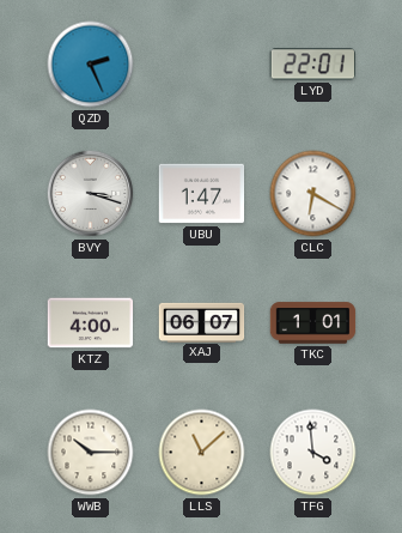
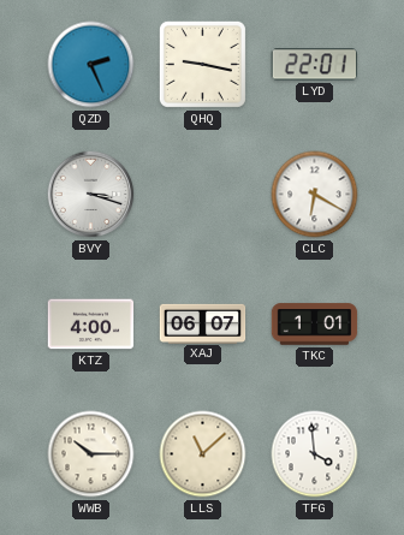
QHQ: none -> 9:17
UBU: 1:47 -> none
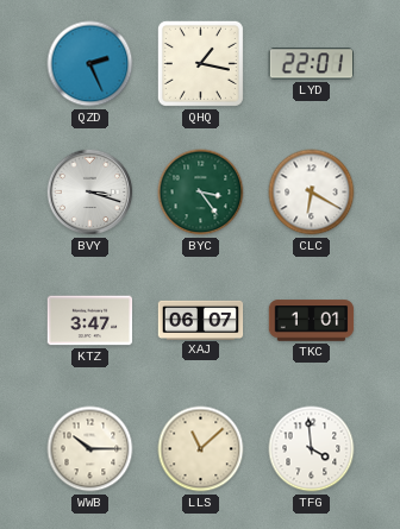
QHQ: 9:17 -> 1:17
BYC: none -> 3:24
KTZ: 4:00 -> 3:47
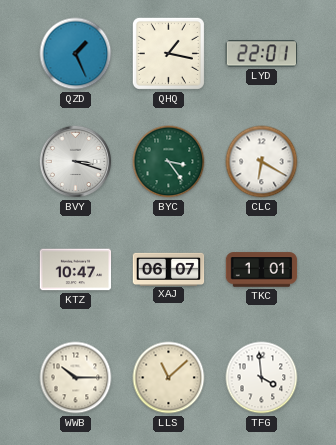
QZD: 2:26 -> 1:26
KTZ: 3:47 -> 10:47
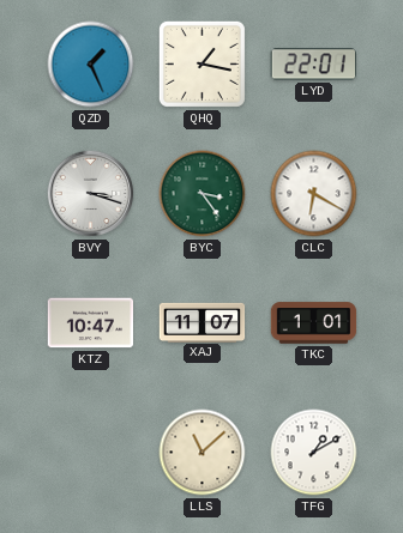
XAJ: 06:07 -> 11:07
WWB: 10:15 -> none
TFG: 3:59 -> 1:10
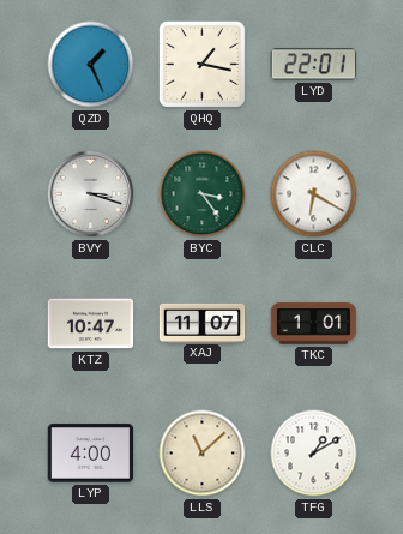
LYP: none -> 4:00
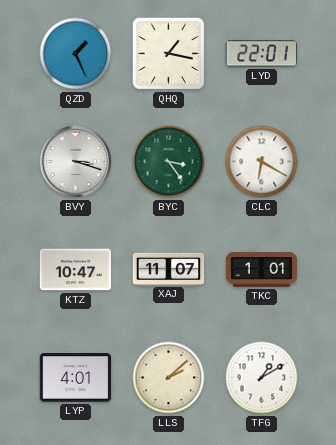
LYP: 4:00 -> 4:01
LLS: 11:08 -> 2:08
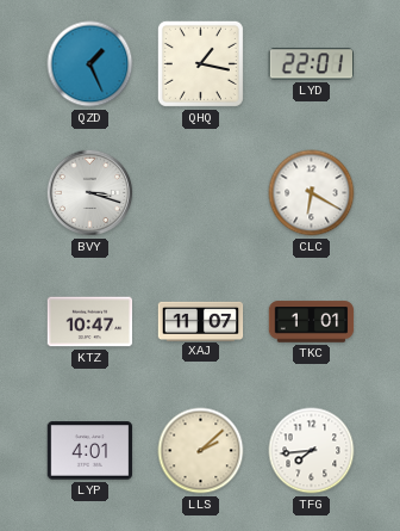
BYC: 3:24 -> none
TFG: 1:10 -> 7:44
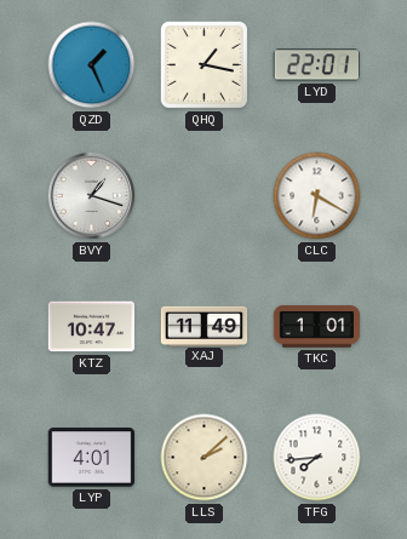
BVY: 3:18 -> 1:18
XAJ: 11:07 -> 11:49
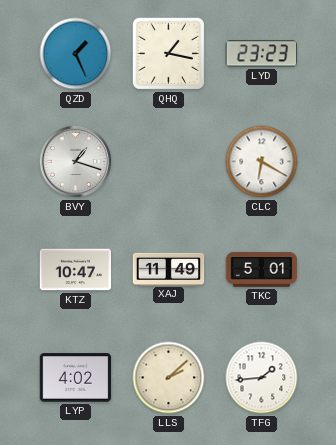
LYD: 22:01 -> 23:23
TKC: 1:01 -> 5:01
LYP: 4:01 -> 4:02
TFG: 7:44 -> 1:44
